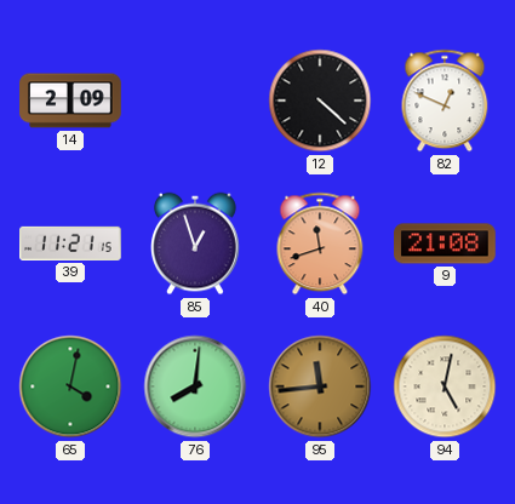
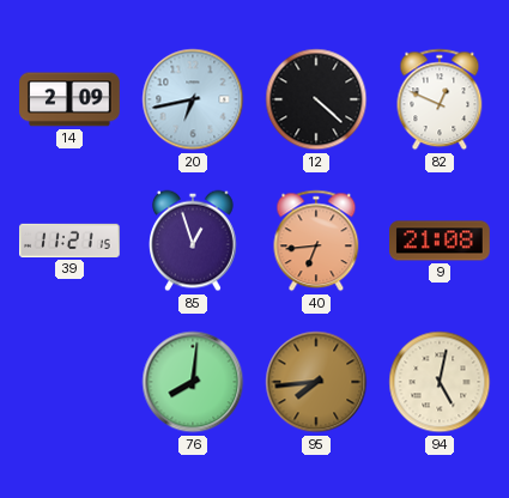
20: none -> 6:43
40: 11:42 -> 6:44
65: 4:02 -> none
95: 11:44 -> 7:44
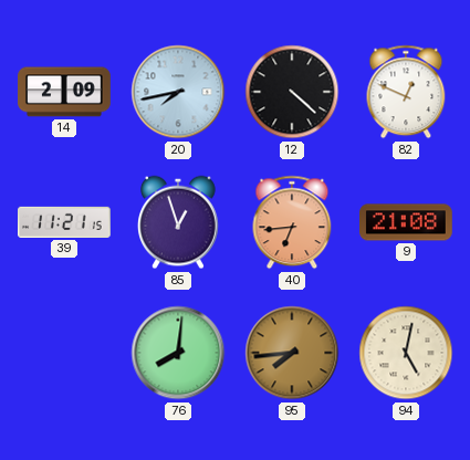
20: 6:43 -> 7:43
